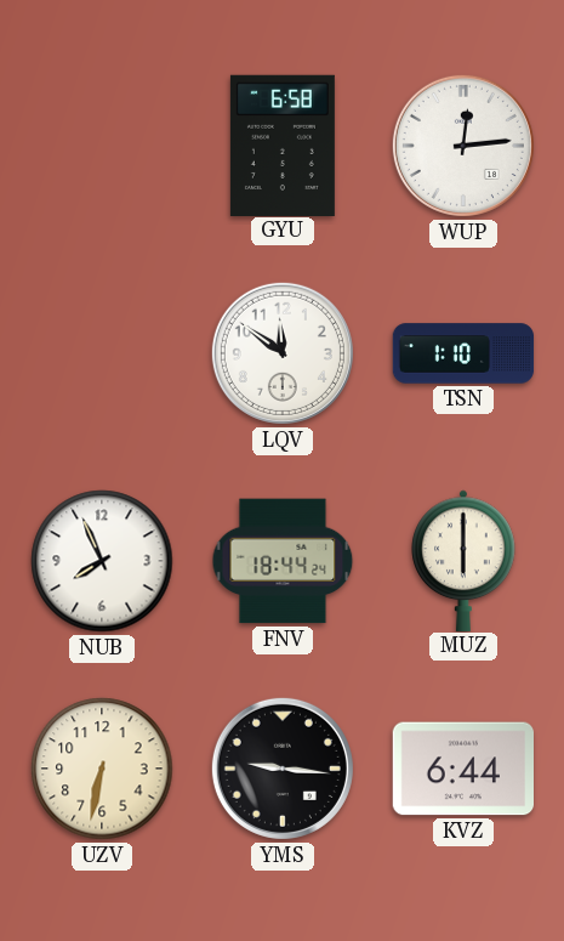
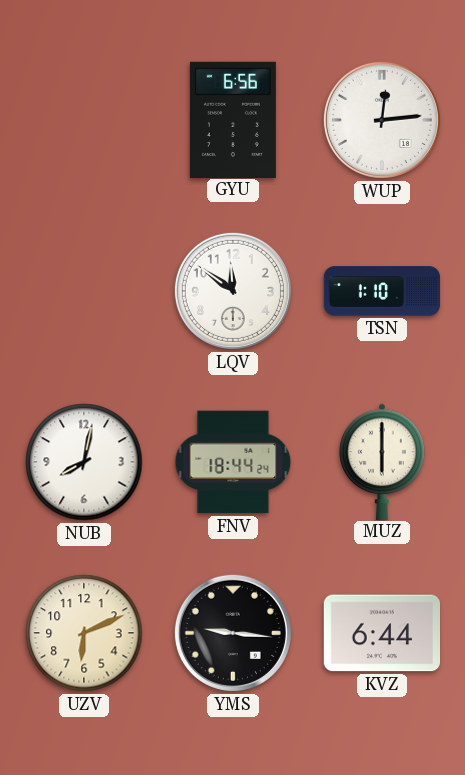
GYU: 6:58 -> 6:56
NUB: 7:56 -> 8:02
UZV: 6:32 -> 6:11
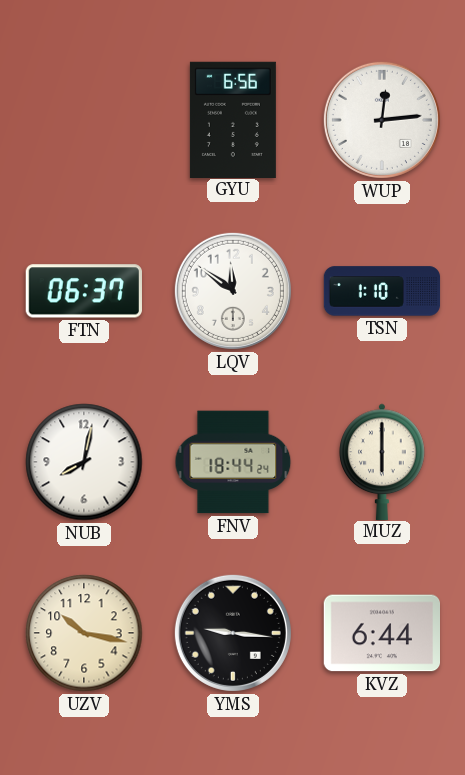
FTN: none -> 06:37
UZV: 6:11 -> 10:17
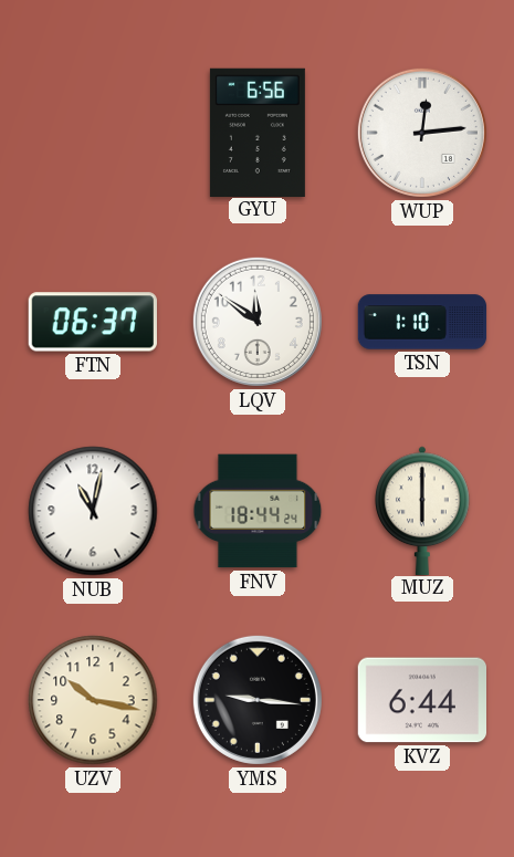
NUB: 8:02 -> 11:02
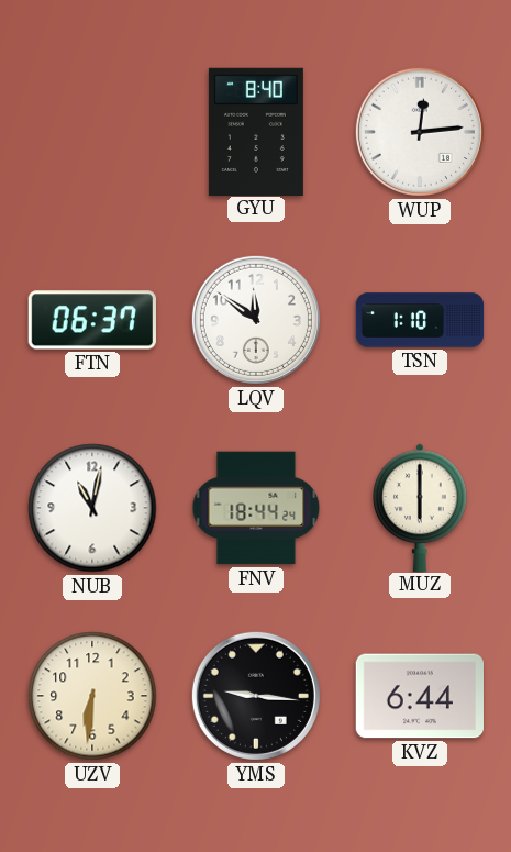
GYU: 6:56 -> 8:40
UZV: 10:17 -> 6:31
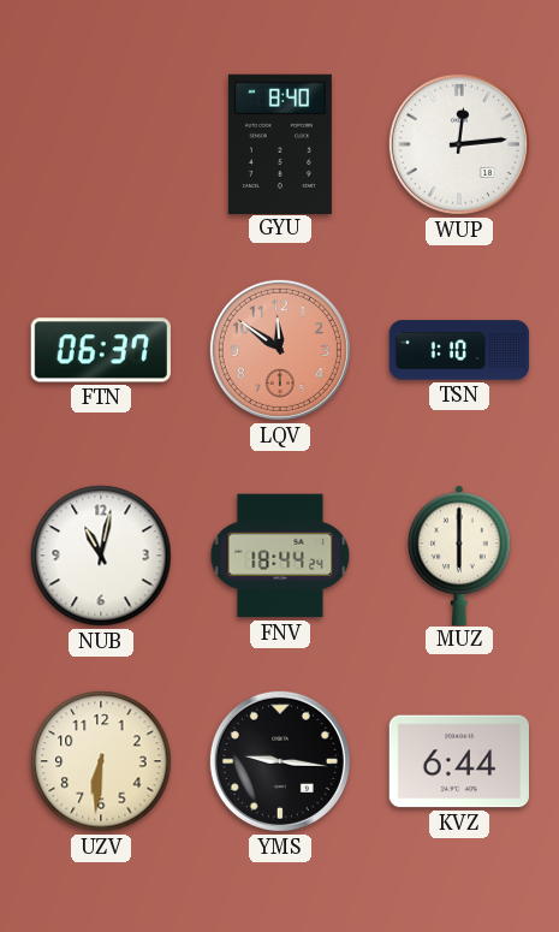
LQV dial: white -> salmon
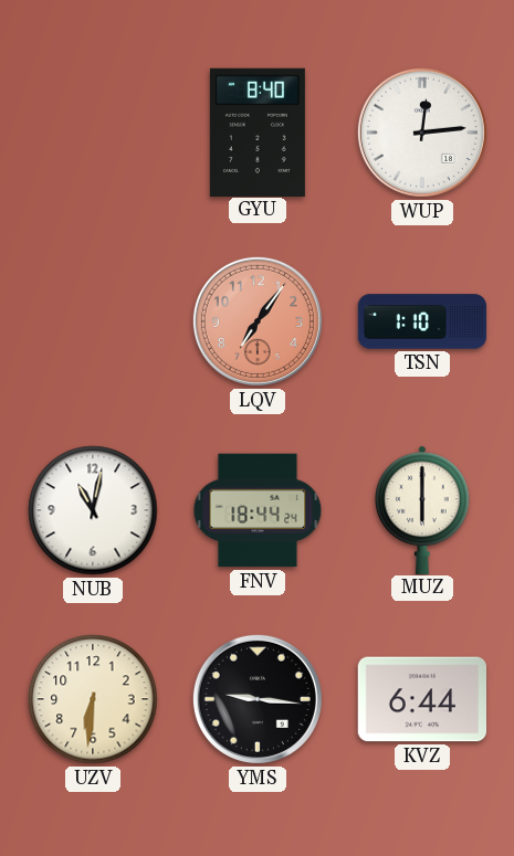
FTN: 06:37 -> none
LQV: 11:51 -> 7:06
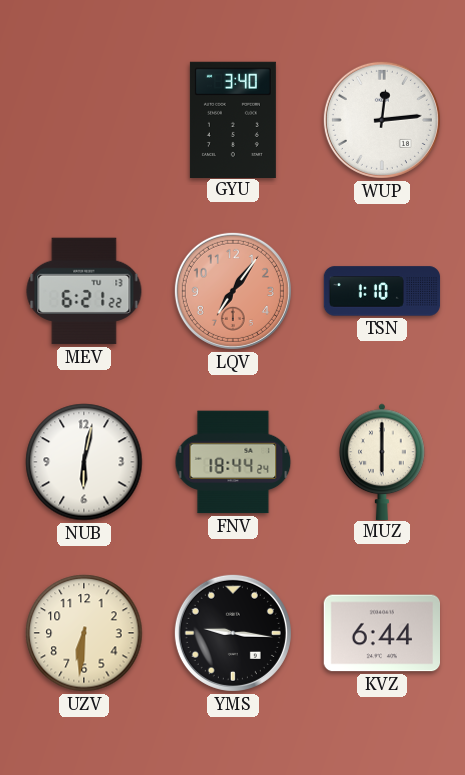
GYU: 8:40 -> 3:40
MEV: none -> 6:21
NUB: 11:02 -> 6:02
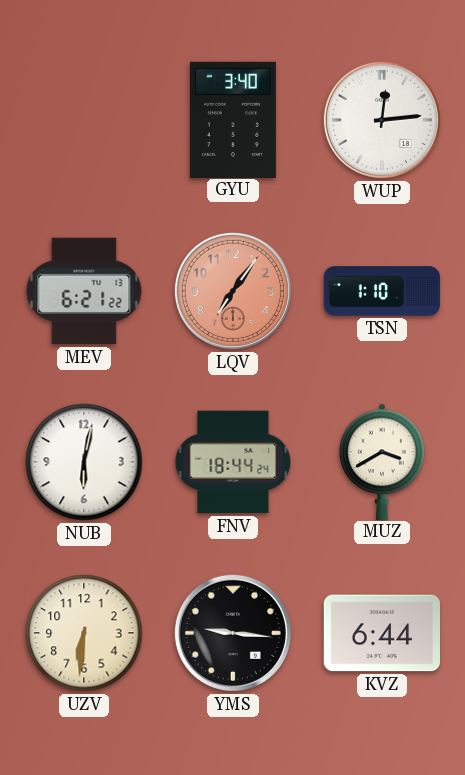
MUZ: 6:00 -> 3:40
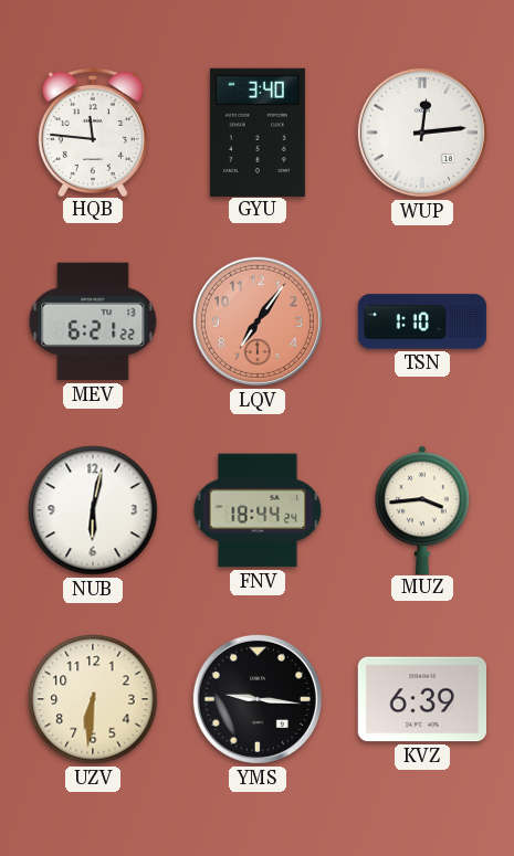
HQB: none -> 11:46
MUZ: 3:40 -> 3:44
KVZ: 6:44 -> 6:39
